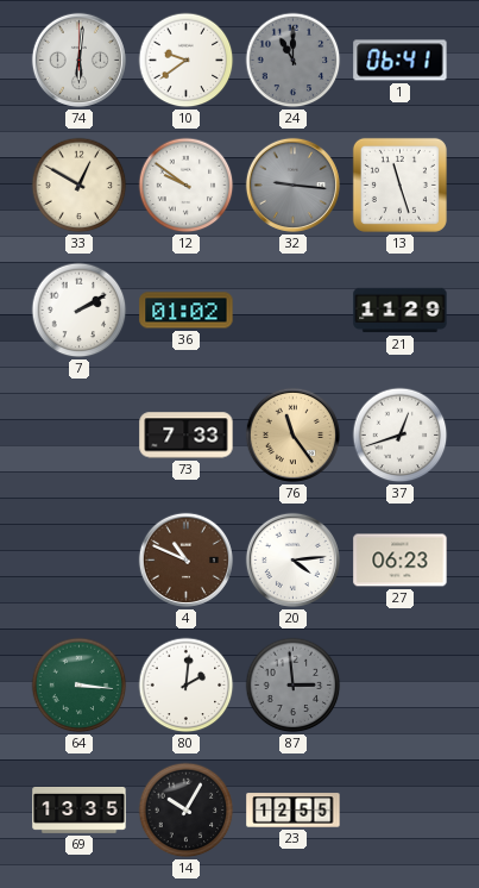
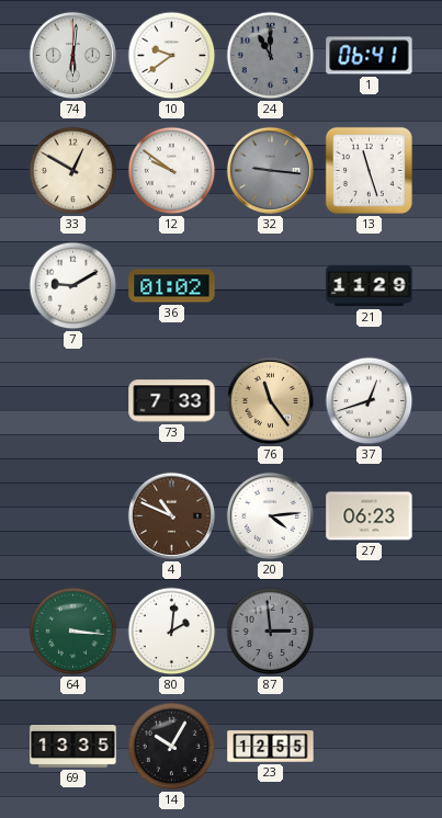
7: 2:10 -> 9:10
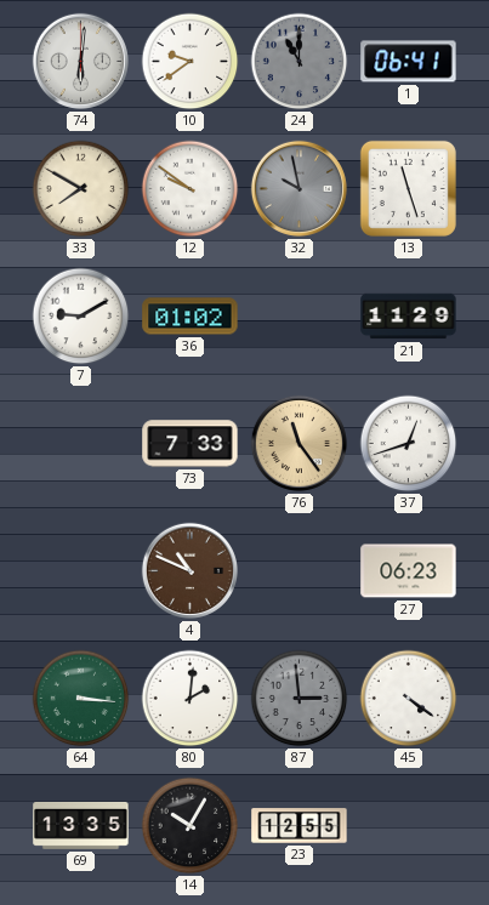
33: 12:50 -> 7:50
32: 9:16 -> 9:58
20: 4:14 -> none
45: none -> 4:21
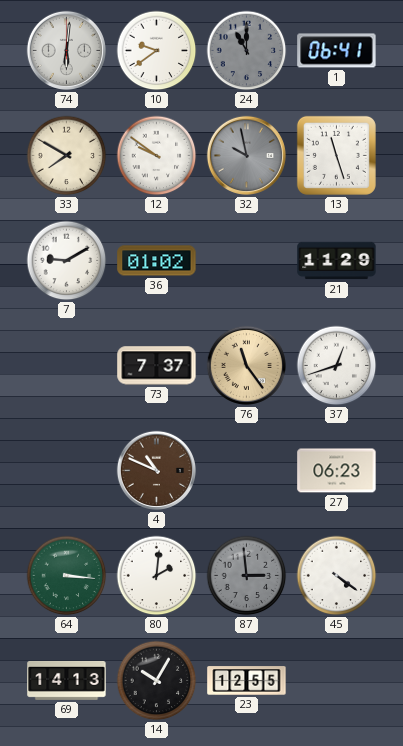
73: 7:33 -> 7:37
69: 13:35 -> 14:13
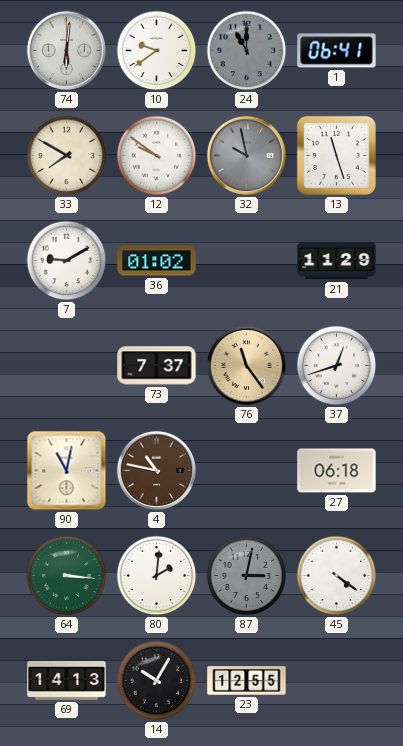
90: none -> 11:02
4: 10:49 -> 10:47
27: 06:23 -> 06:18
87: 2:59 -> 3:02
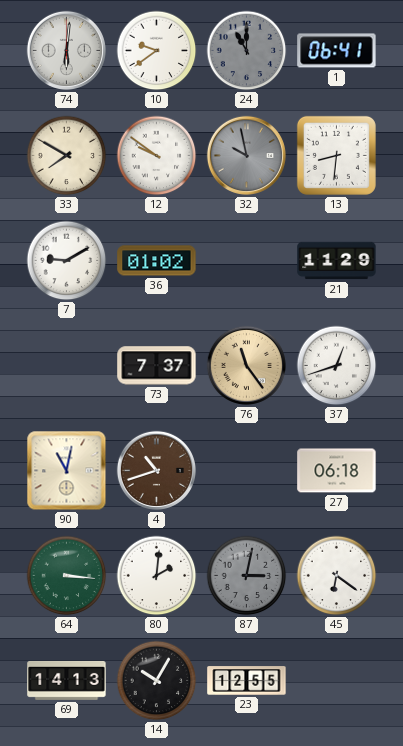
13: 11:27 -> 8:31
4: 10:47 -> 10:42
45: 4:21 -> 6:21
